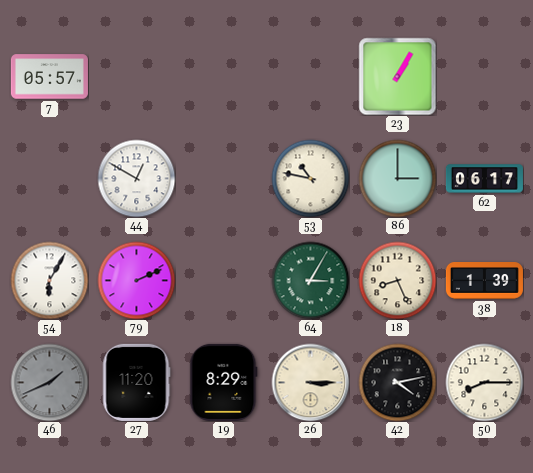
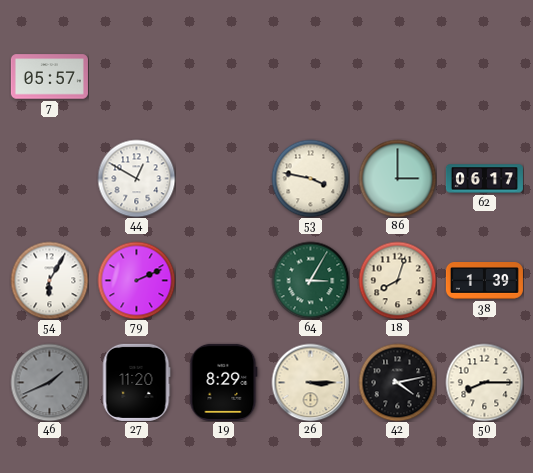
23: 1:05 -> none
53: 10:47 -> 3:47
18: 8:26 -> 8:03
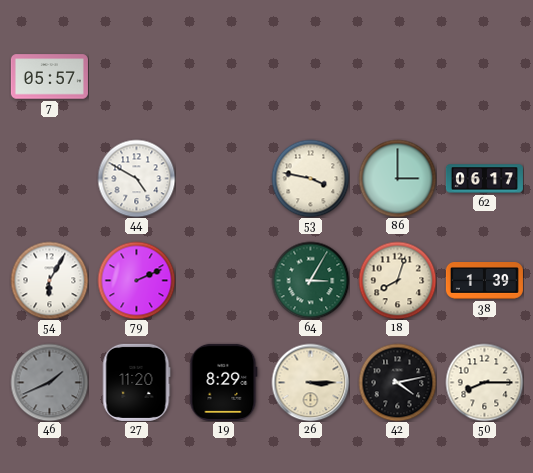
44: 12:50 -> 4:50
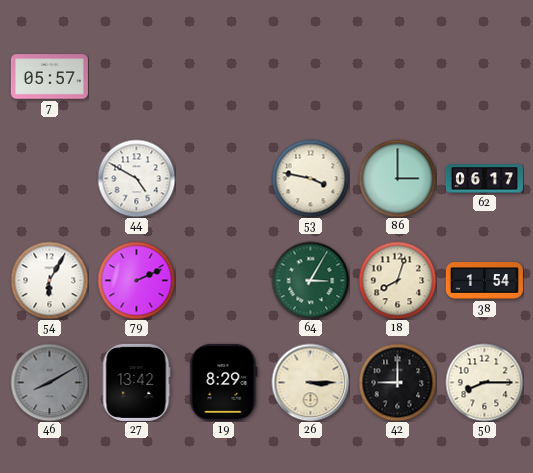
38: 1:39 -> 1:54
46: 1:41 -> 8:10
27: 11:20 -> 13:42
42: 4:13 -> 9:00
